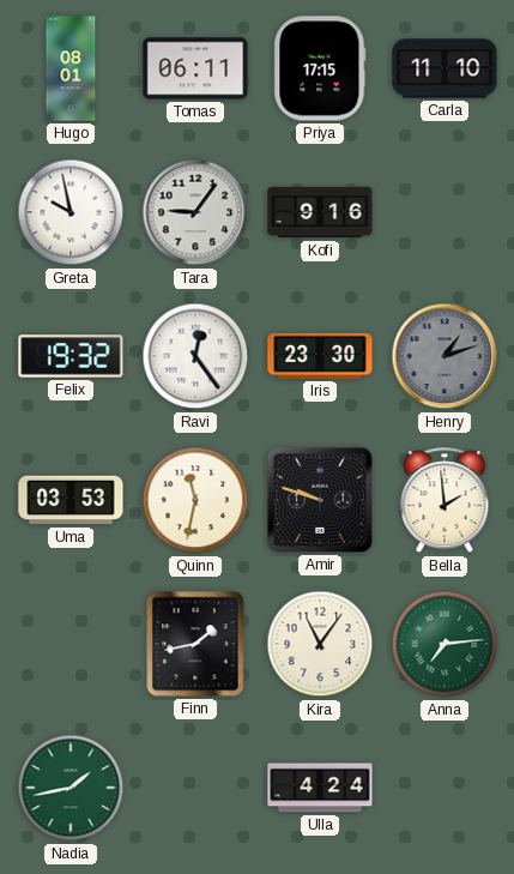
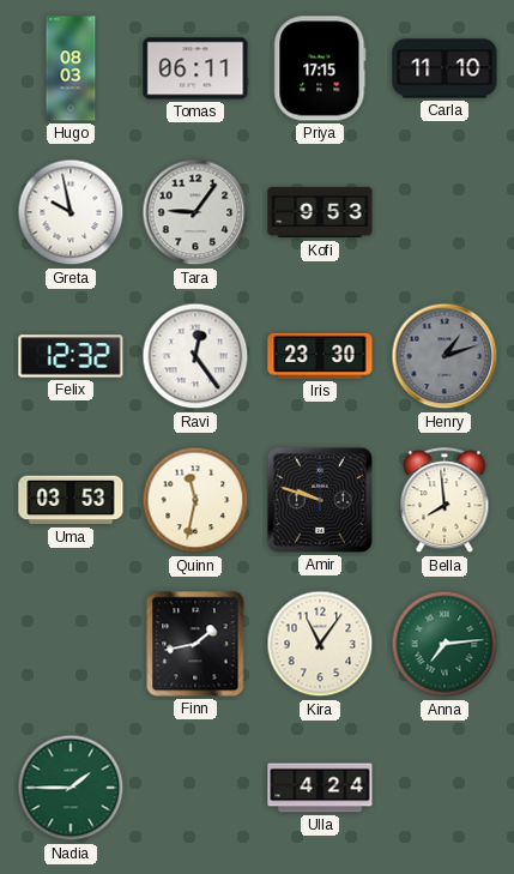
Hugo: 08:01 -> 08:03
Kofi: 9:16 -> 9:53
Felix: 19:32 -> 12:32
Bella: 1:59 -> 7:59
Nadia: 1:43 -> 1:45
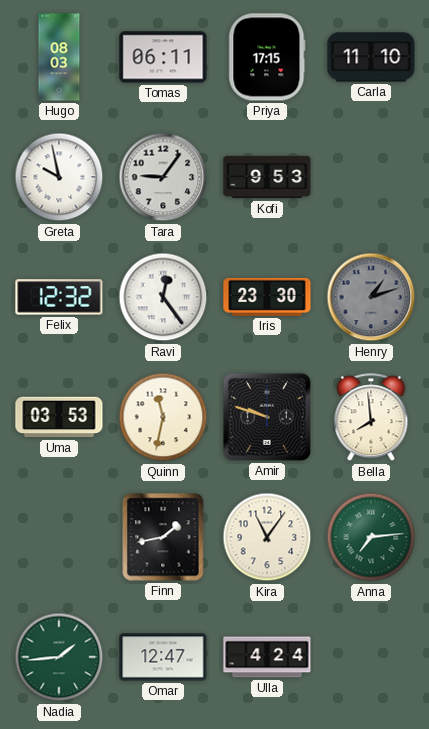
Nadia: 1:45 -> 1:44
Omar: none -> 12:47
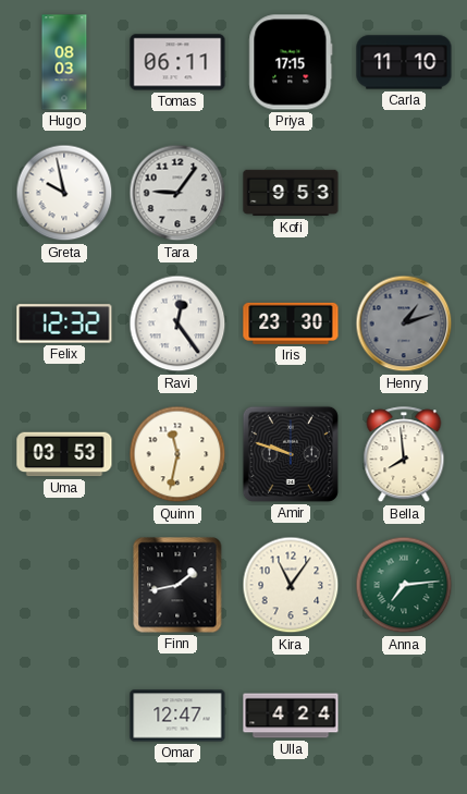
Nadia: 1:44 -> none
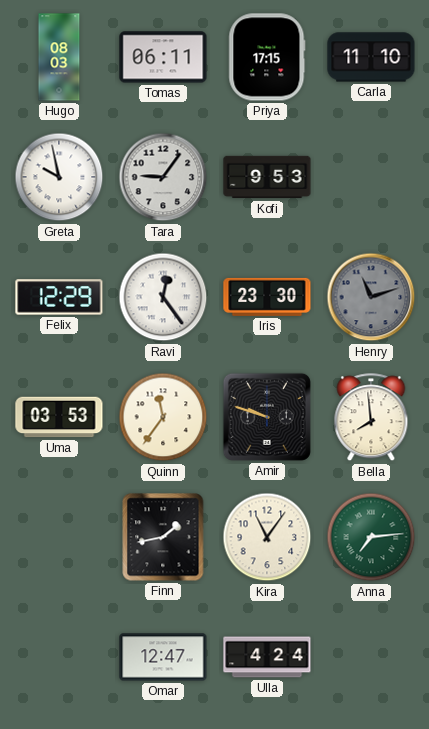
Felix: 12:32 -> 12:29
Henry: 1:12 -> 11:12
Quinn: 11:32 -> 11:36
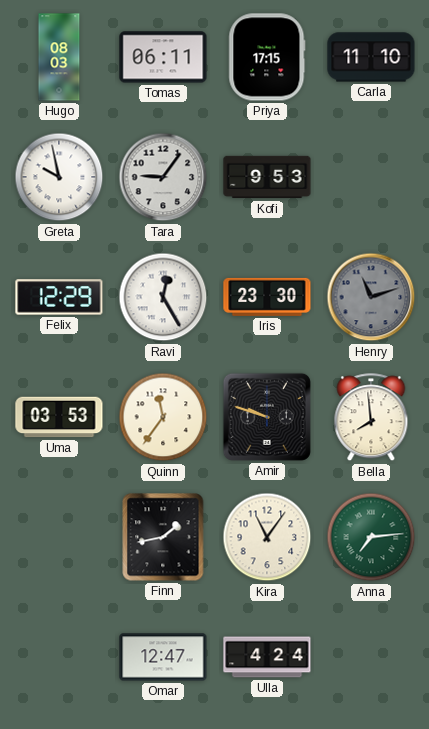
Ravi: 12:24 -> 12:25
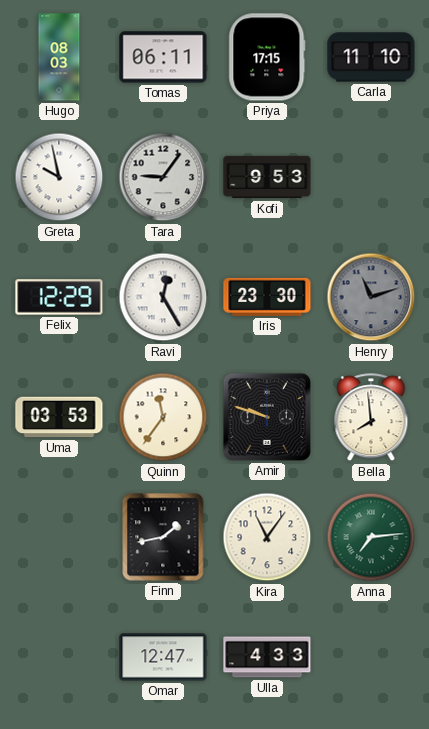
Ulla: 4:24 -> 4:33
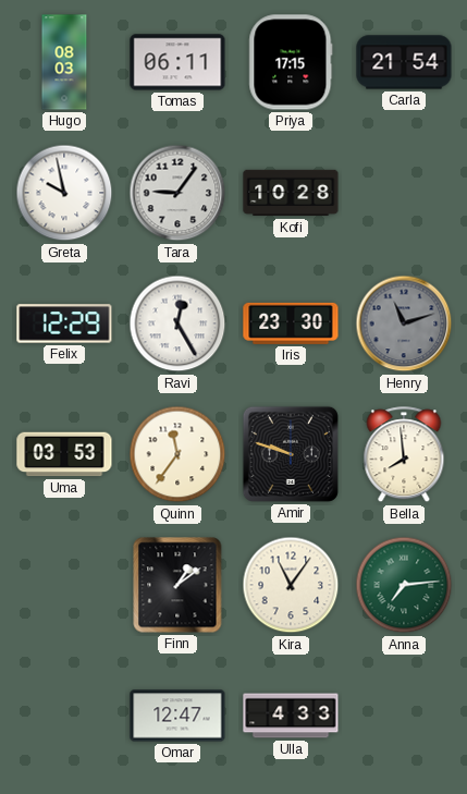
Carla: 11:10 -> 21:54
Kofi: 9:53 -> 10:28
Finn: 1:43 -> 1:09
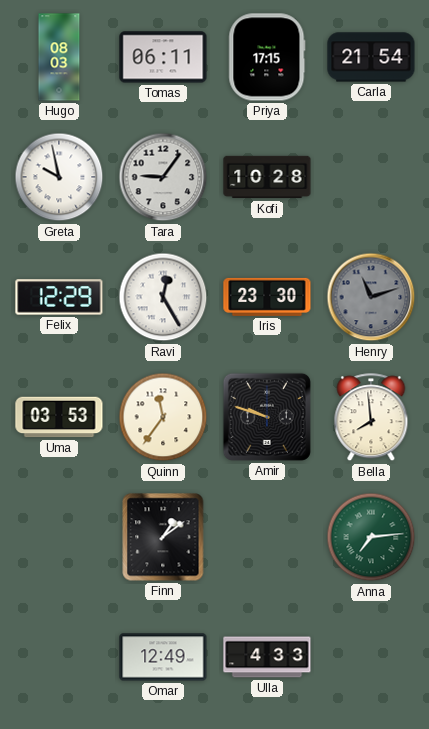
Kira: 11:06 -> none
Omar: 12:47 -> 12:49
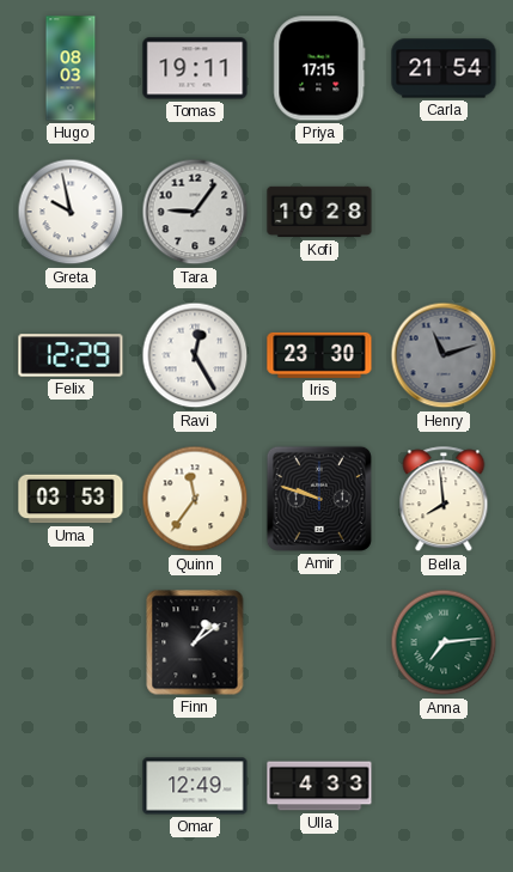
Tomas: 06:11 -> 19:11
